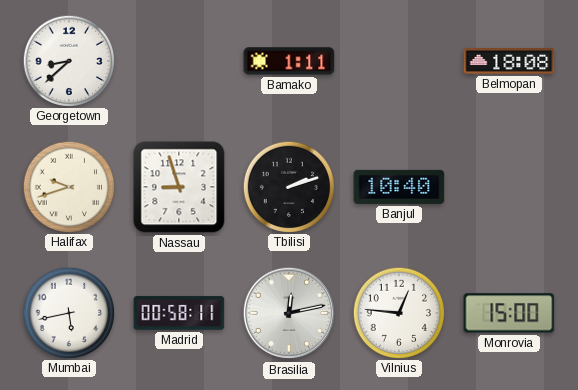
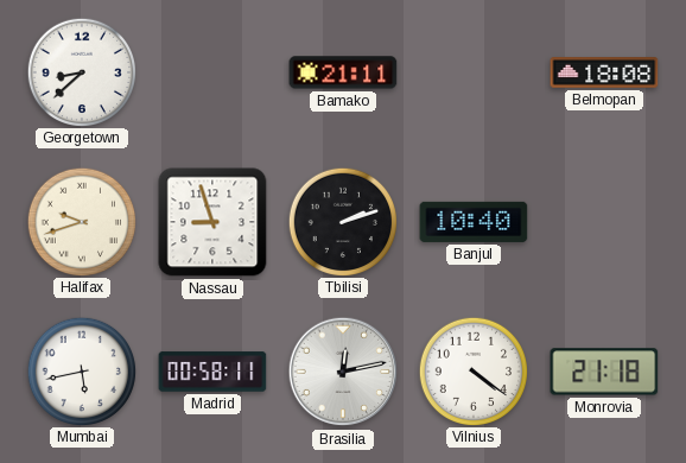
Bamako: 1:11 -> 21:11
Vilnius: 12:46 -> 4:21
Monrovia: 15:00 -> 21:18
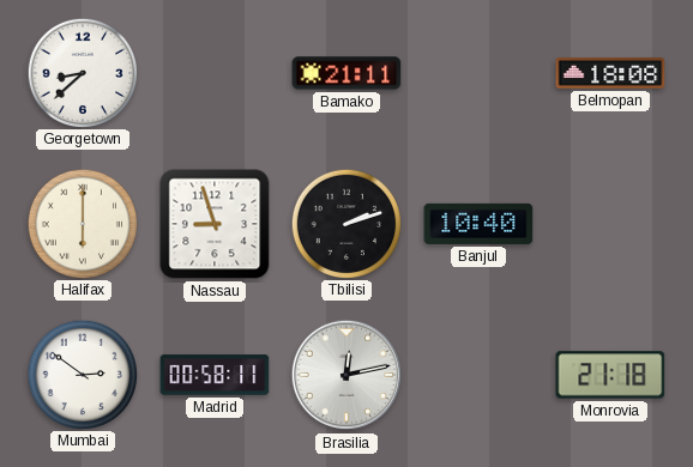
Halifax: 9:42 -> 6:00
Mumbai: 5:43 -> 2:51
Vilnius: 4:21 -> none
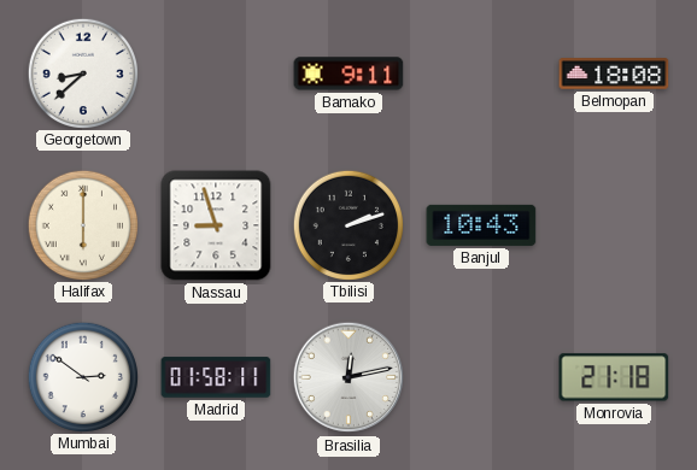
Bamako: 21:11 -> 9:11
Banjul: 10:40 -> 10:43
Madrid: 00:58 -> 01:58
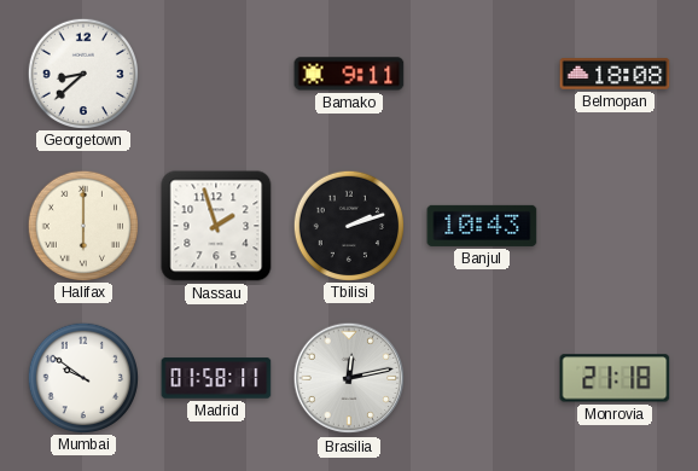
Nassau: 8:57 -> 1:57
Mumbai: 2:51 -> 9:51
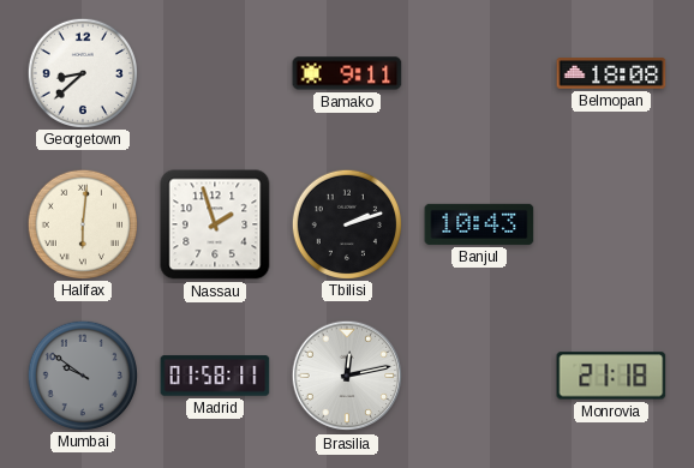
Halifax: 6:00 -> 6:01
Mumbai dial: white -> grey
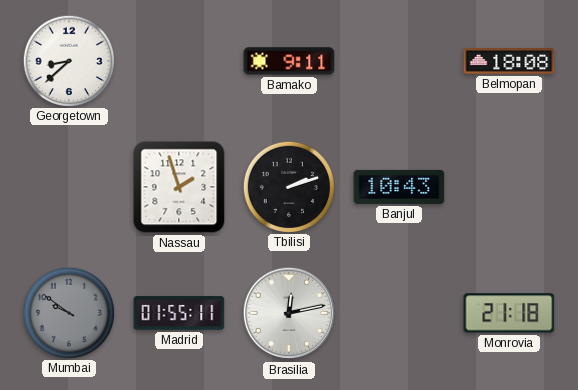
Halifax: 6:01 -> none
Madrid: 01:58 -> 01:55
